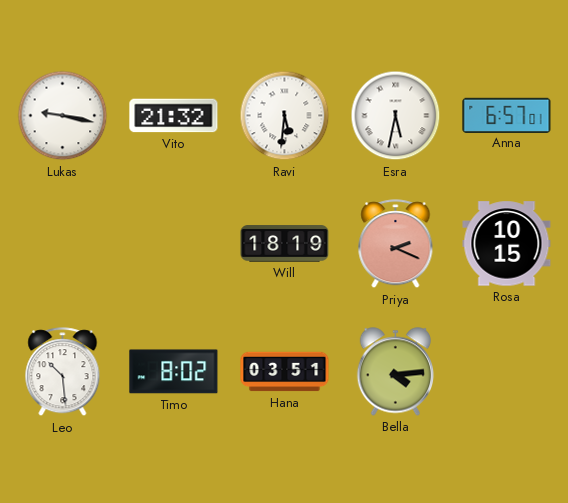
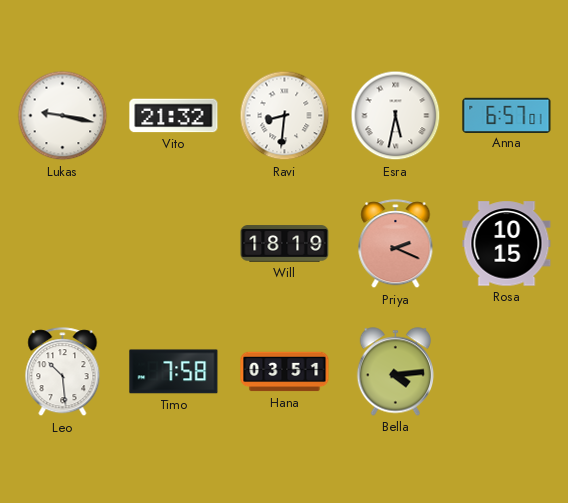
Ravi: 5:31 -> 8:31
Timo: 8:02 -> 7:58
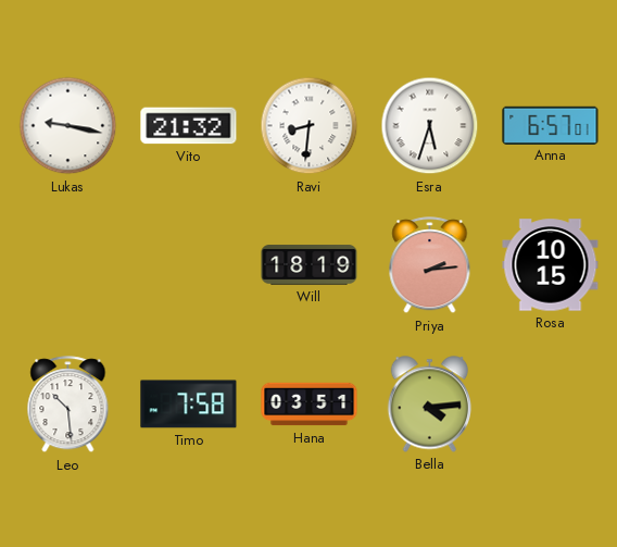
Esra: 5:32 -> 5:33
Priya: 2:19 -> 2:14
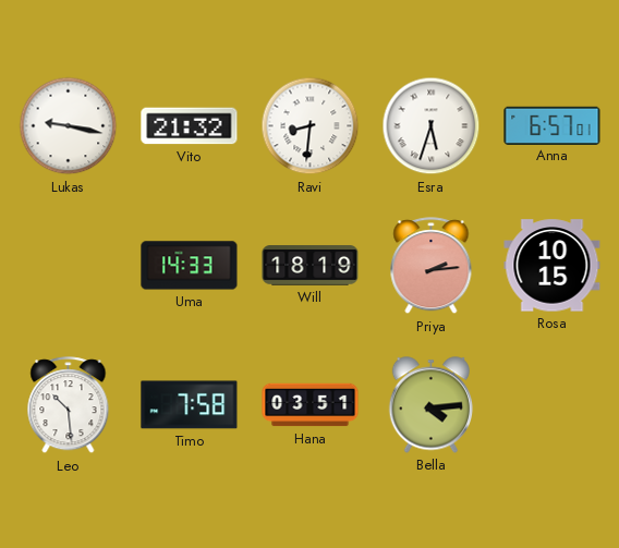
Uma: none -> 14:33
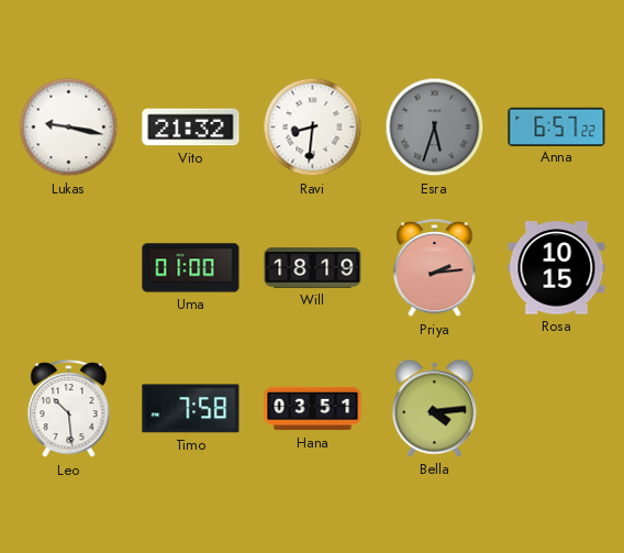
Esra dial: white -> grey
Anna: 6:57:01 -> 6:57:22
Uma: 14:33 -> 01:00
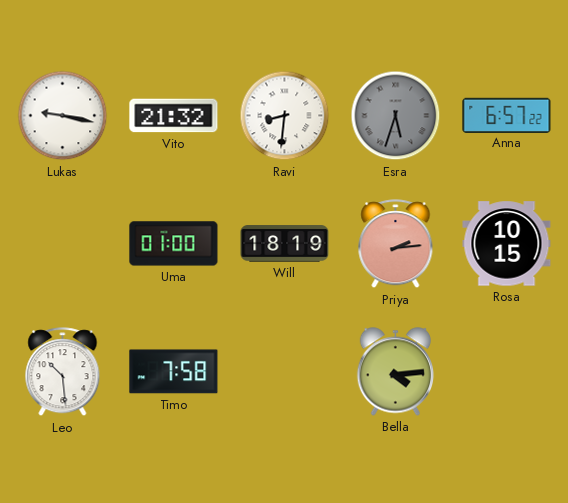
Hana: 03:51 -> none
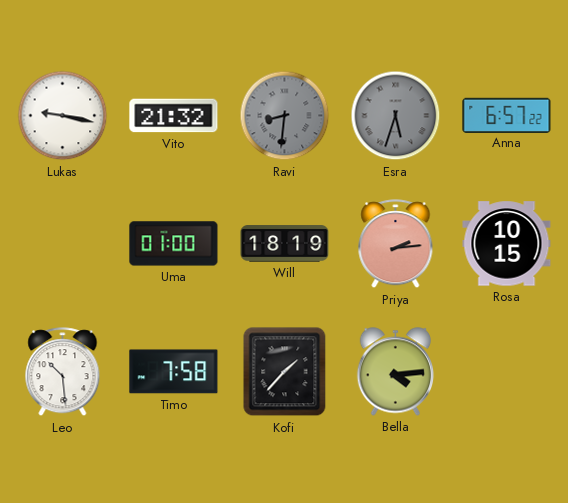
Ravi dial: white -> grey
Kofi: none -> 1:37
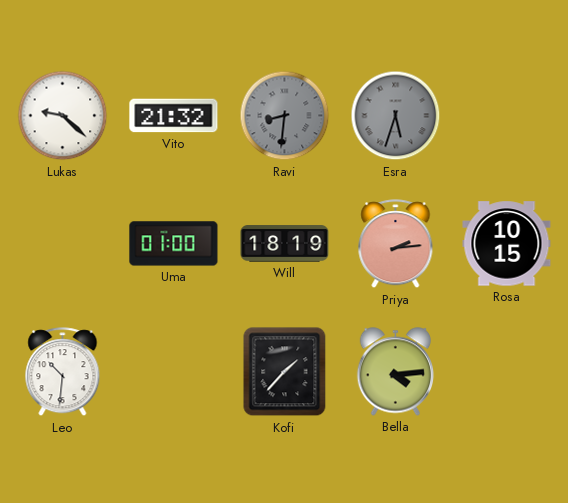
Lukas: 9:17 -> 9:22
Anna: 6:57 -> none
Leo: 10:29 -> 10:31
Timo: 7:58 -> none
